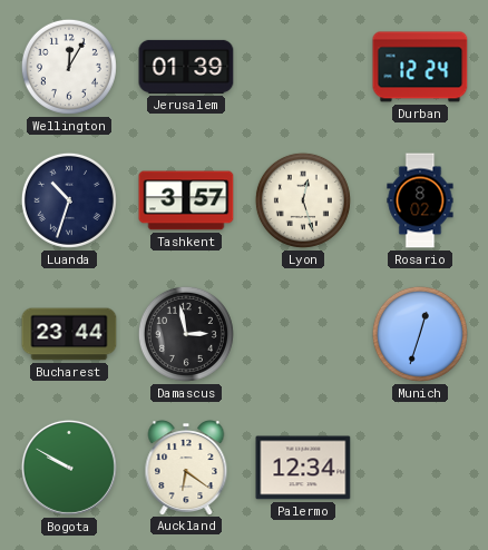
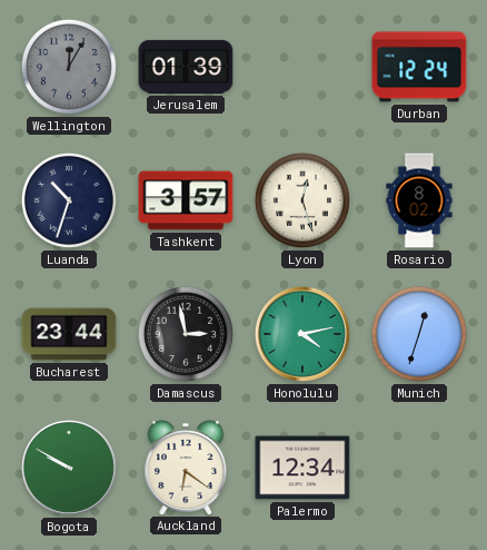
Wellington dial: white -> grey
Honolulu: none -> 4:13
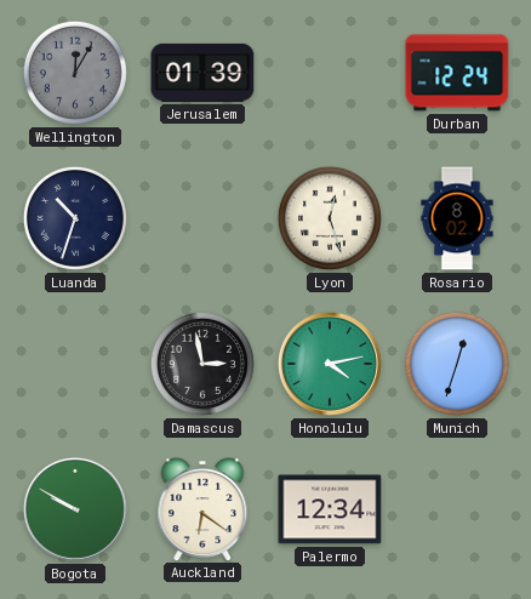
Tashkent: 3:57 -> none
Bucharest: 23:44 -> none
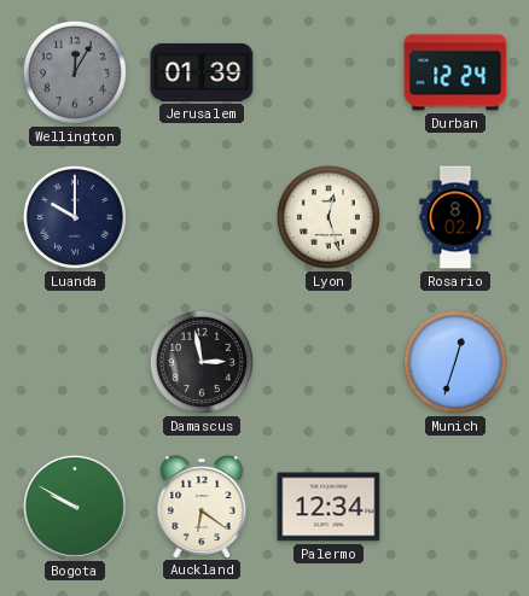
Luanda: 10:33 -> 10:00
Honolulu: 4:13 -> none
